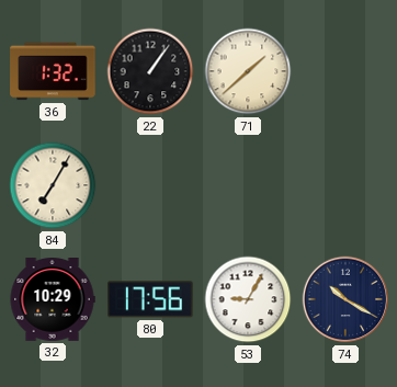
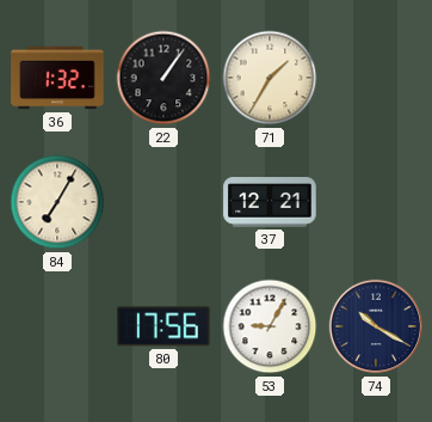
71: 1:38 -> 1:35
37: none -> 12:21
32: 10:29 -> none
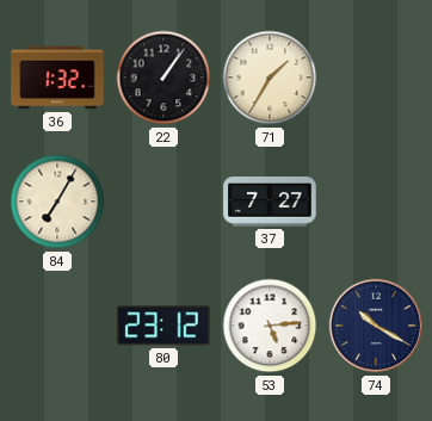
37: 12:21 -> 7:27
80: 17:56 -> 23:12
53: 9:05 -> 5:14
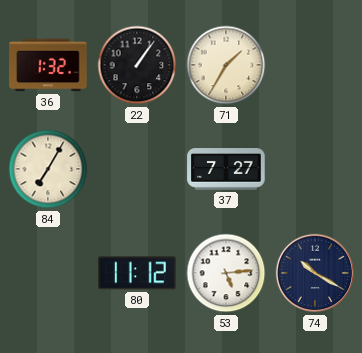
80: 23:12 -> 11:12
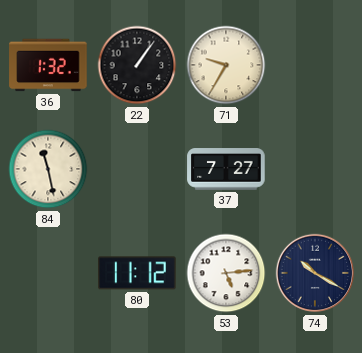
71: 1:35 -> 9:35
84: 7:05 -> 11:28
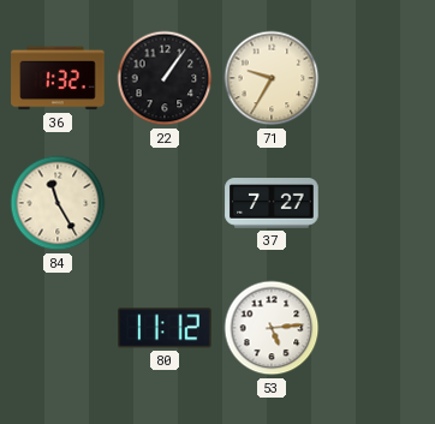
84: 11:28 -> 11:25
74: 10:20 -> none
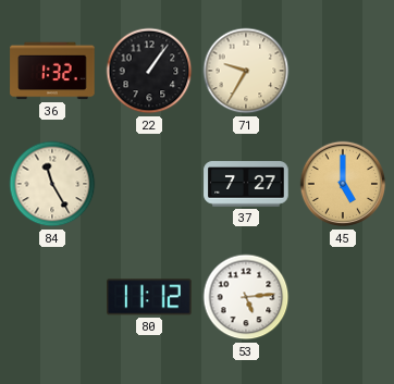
45: none -> 5:00
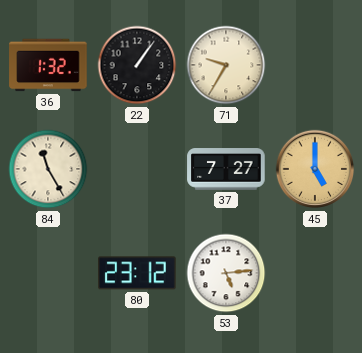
80: 11:12 -> 23:12
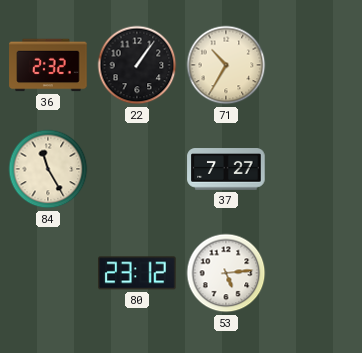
36: 1:32 -> 2:32
71: 9:35 -> 10:35
45: 5:00 -> none
